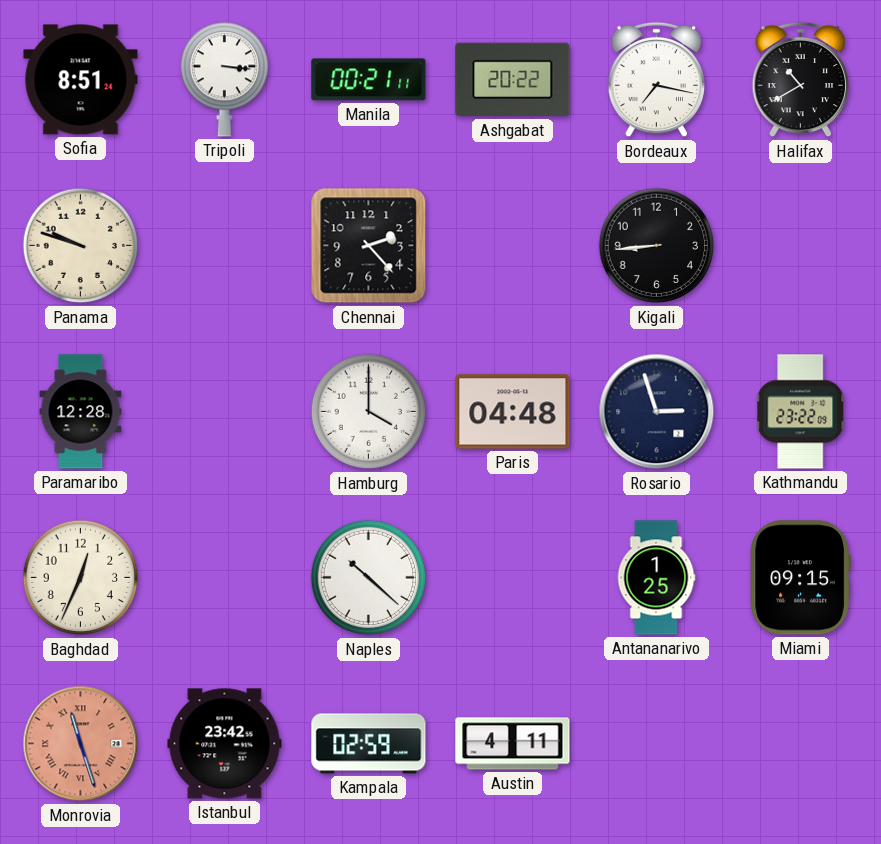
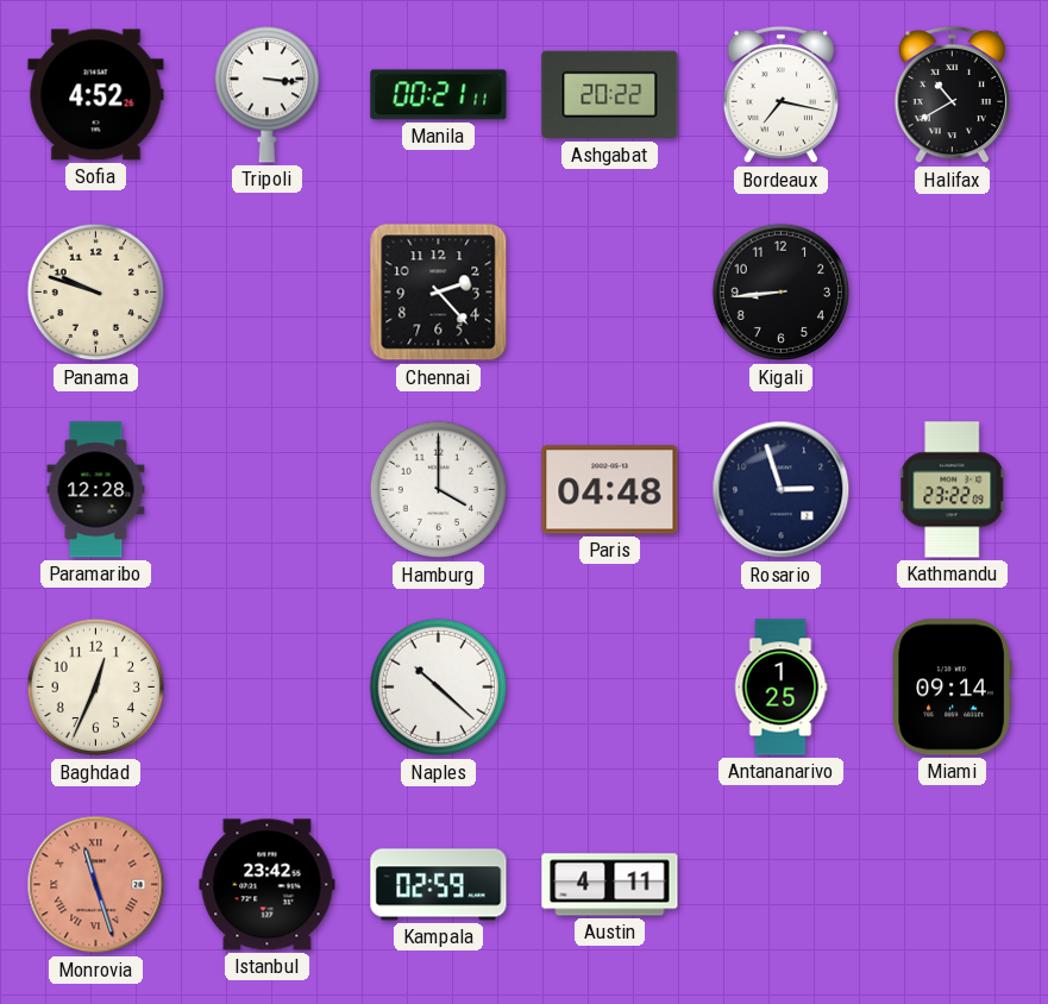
Sofia: 8:51 -> 4:52
Miami: 09:15 -> 09:14
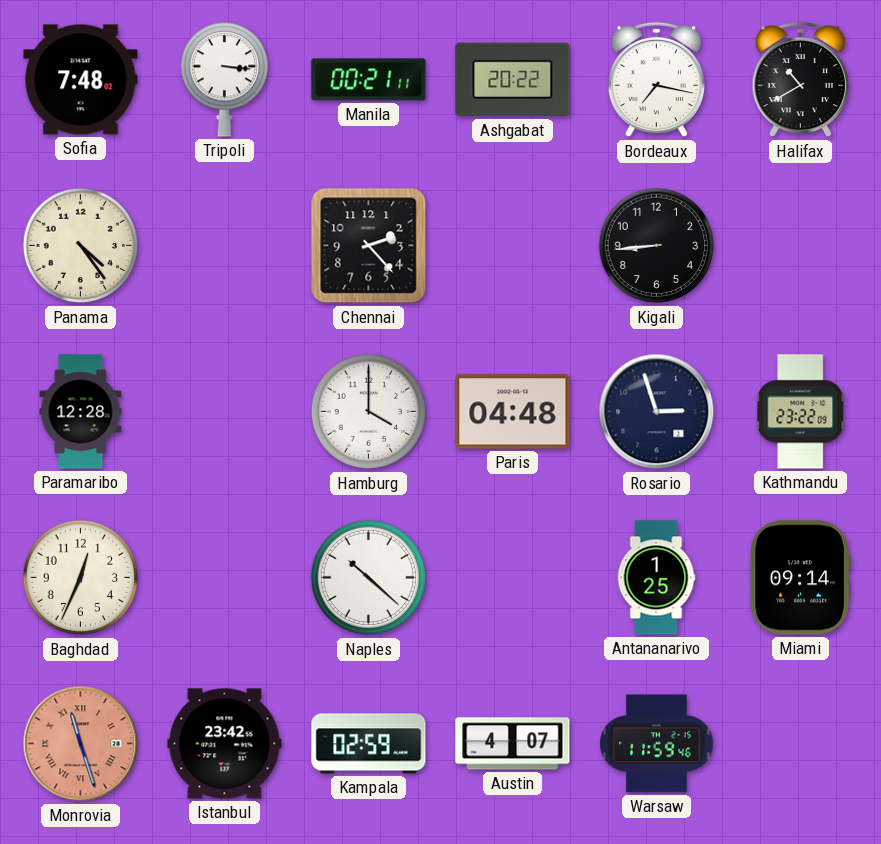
Sofia: 4:52 -> 7:48
Panama: 9:48 -> 4:24
Austin: 4:11 -> 4:07
Warsaw: none -> 11:59
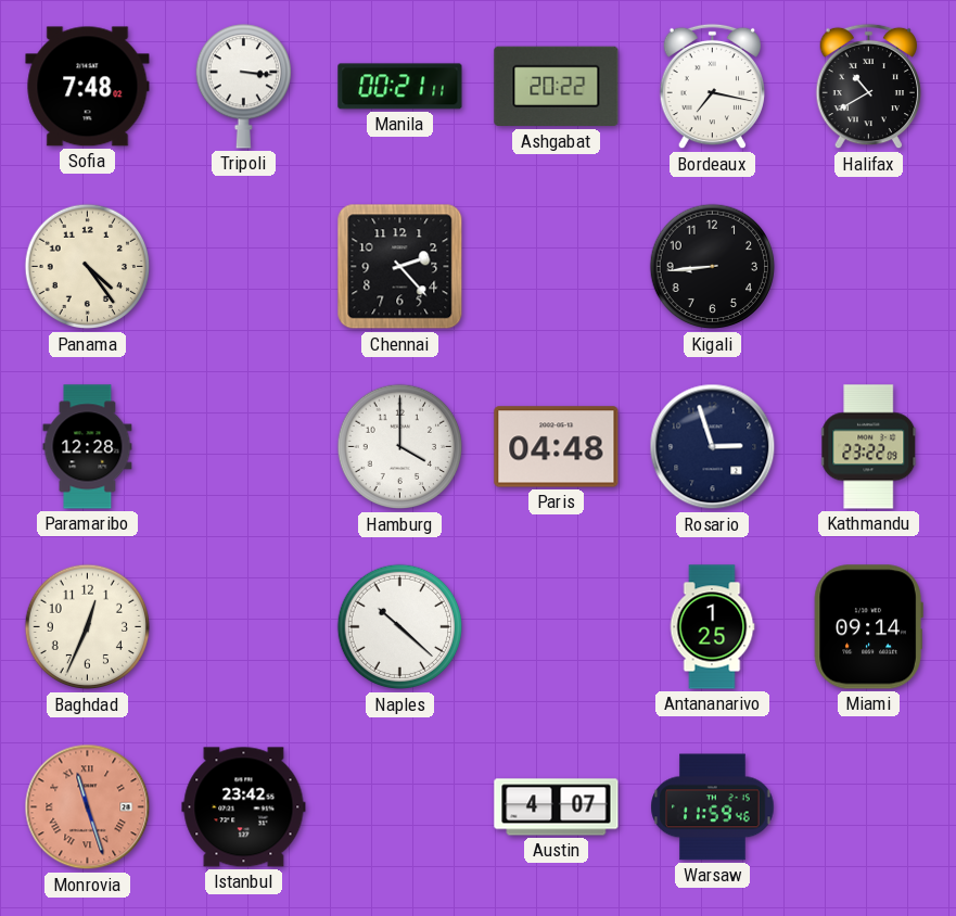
Kampala: 02:59 -> none
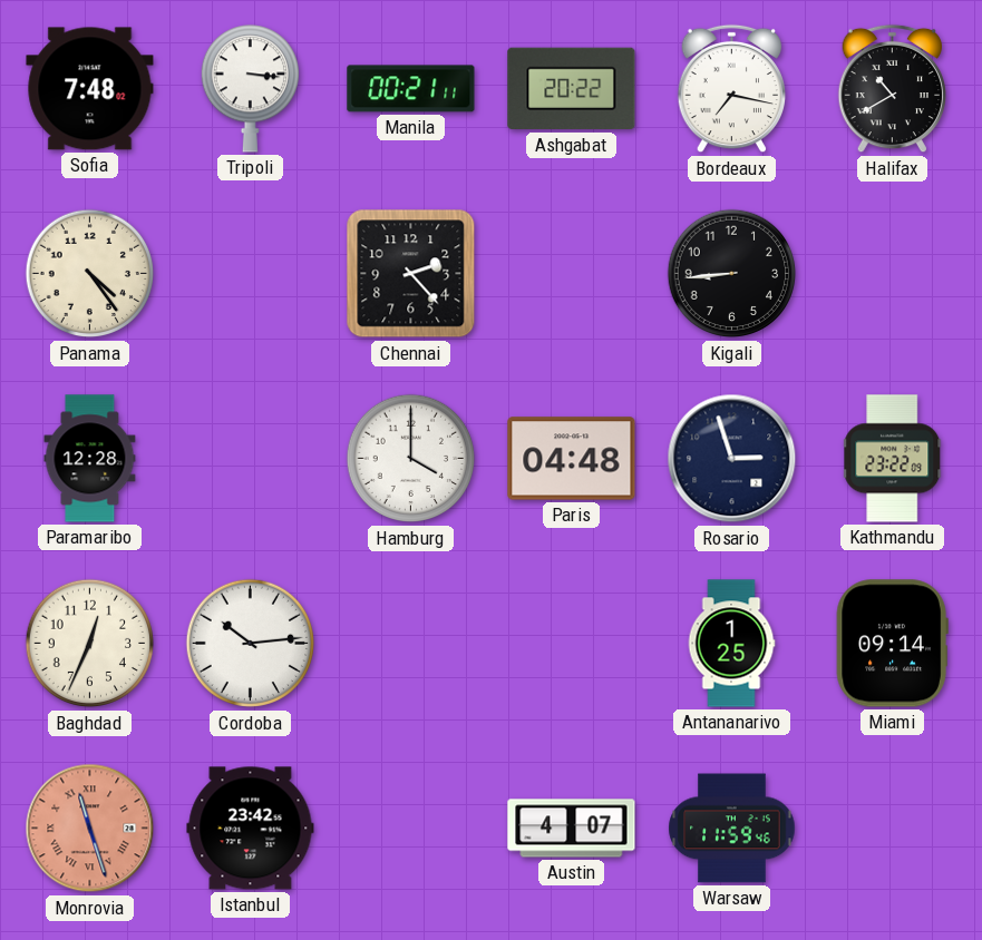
Cordoba: none -> 10:14
Naples: 10:22 -> none
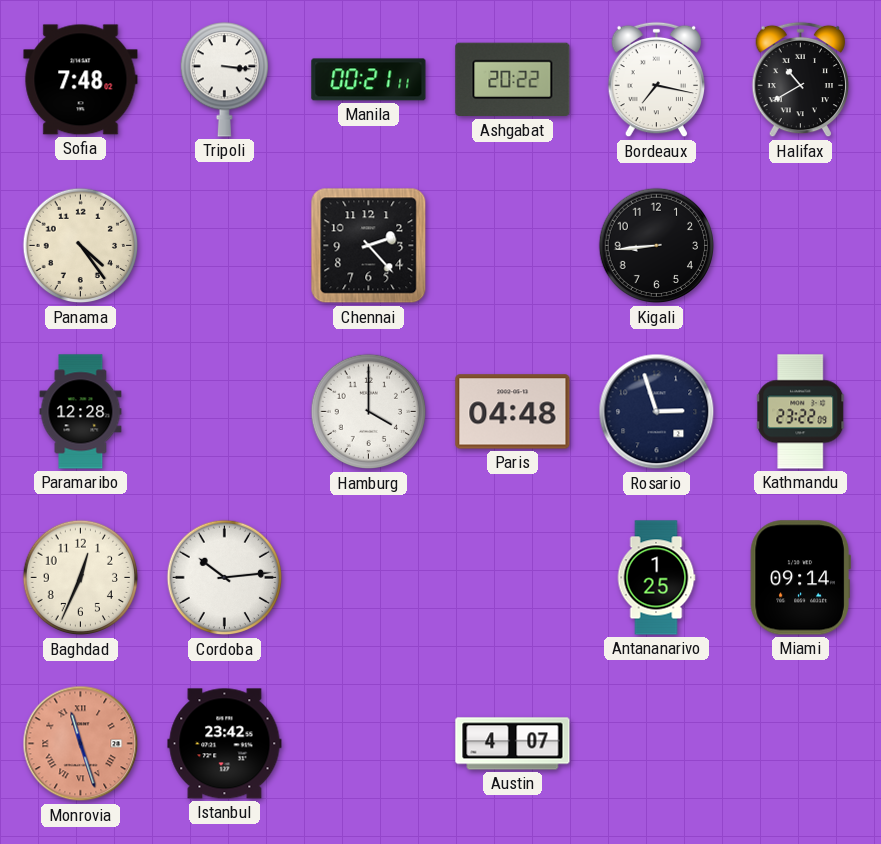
Warsaw: 11:59 -> none
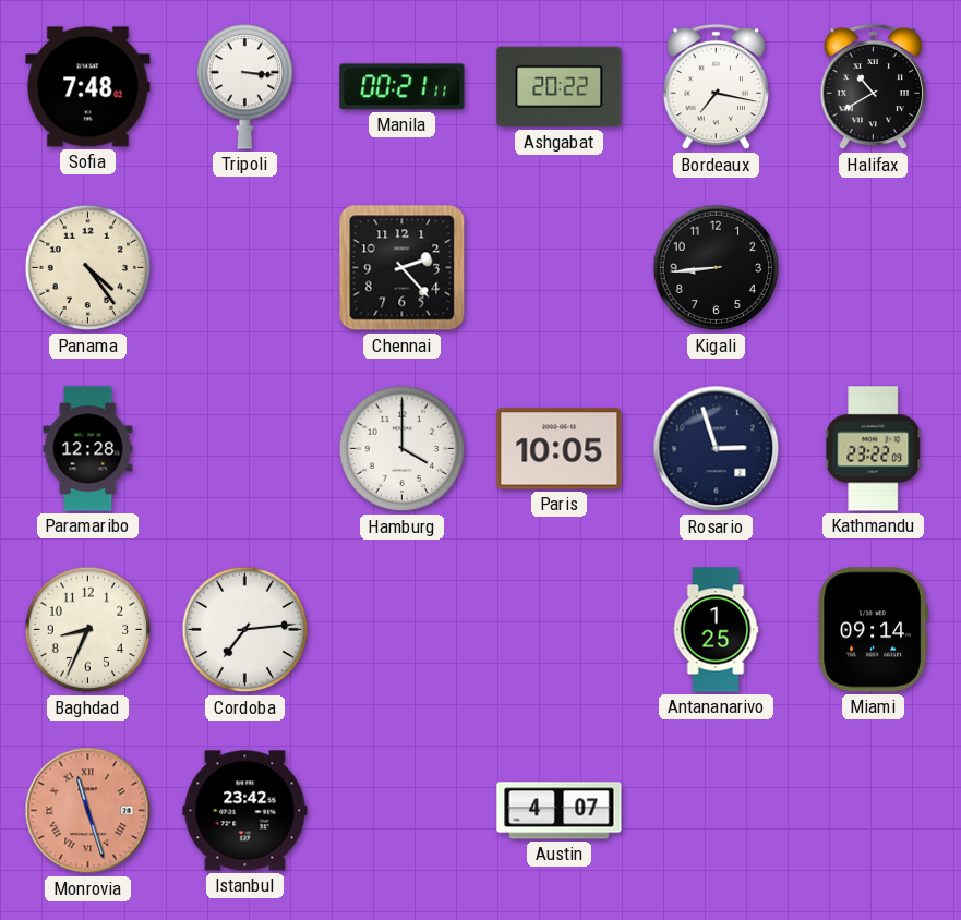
Paris: 04:48 -> 10:05
Baghdad: 12:34 -> 8:34
Cordoba: 10:14 -> 7:14
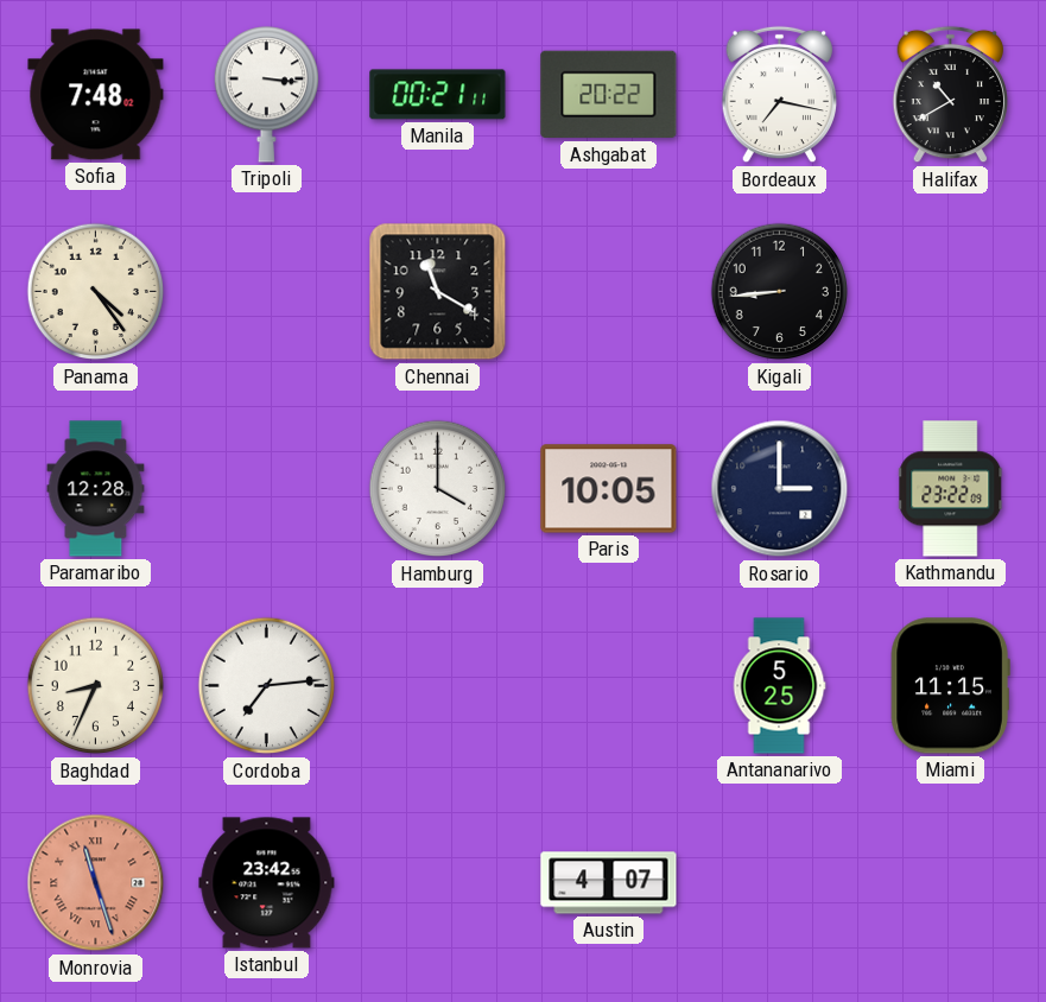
Chennai: 2:23 -> 11:20
Rosario: 2:57 -> 3:00
Antananarivo: 1:25 -> 5:25
Miami: 09:14 -> 11:15
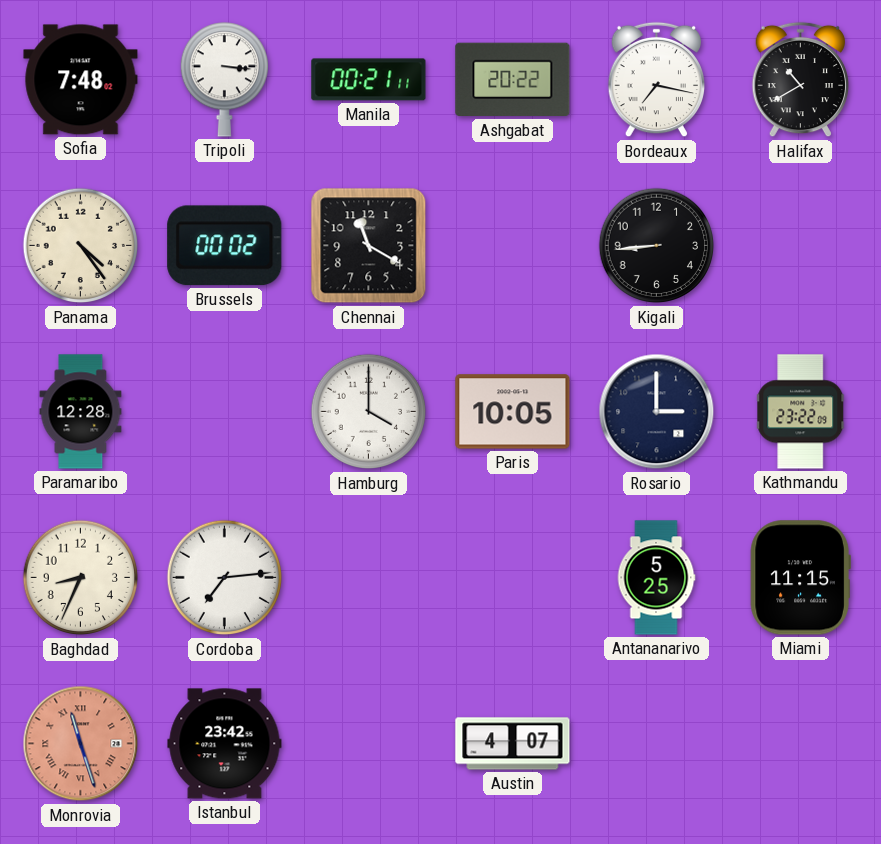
Brussels: none -> 00:02
